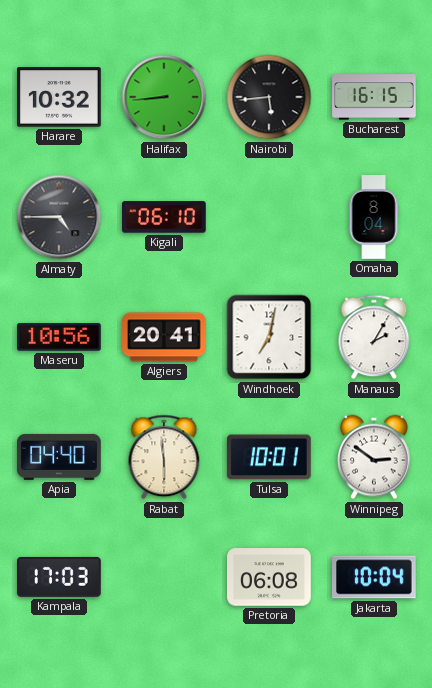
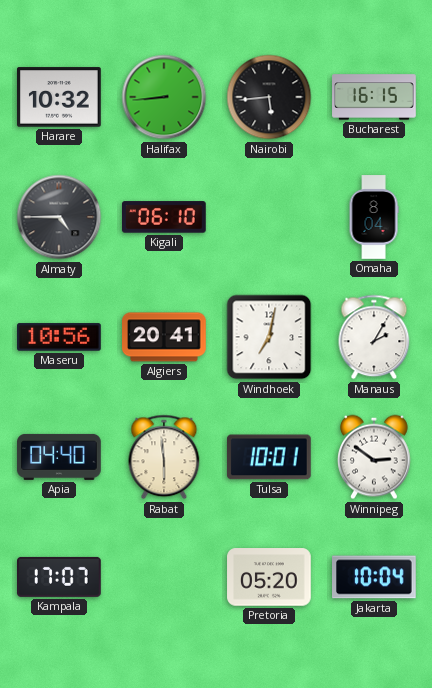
Kampala: 17:03 -> 17:07
Pretoria: 06:08 -> 05:20
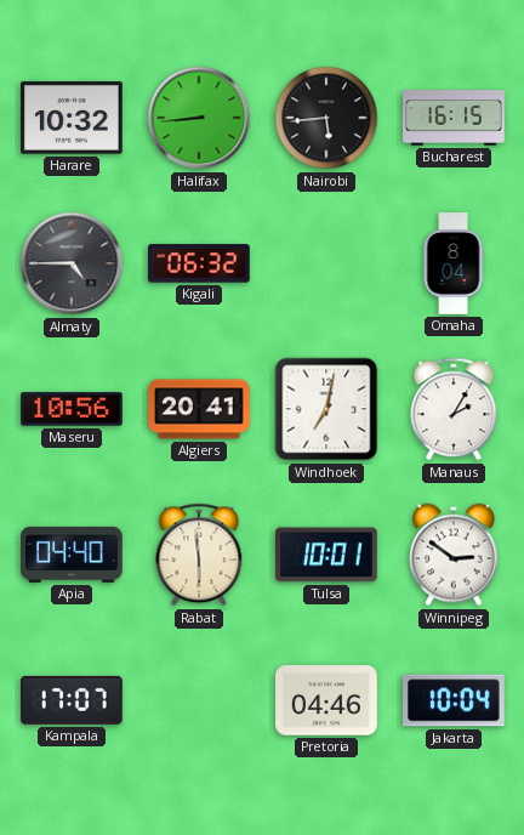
Kigali: 06:10 -> 06:32
Pretoria: 05:20 -> 04:46
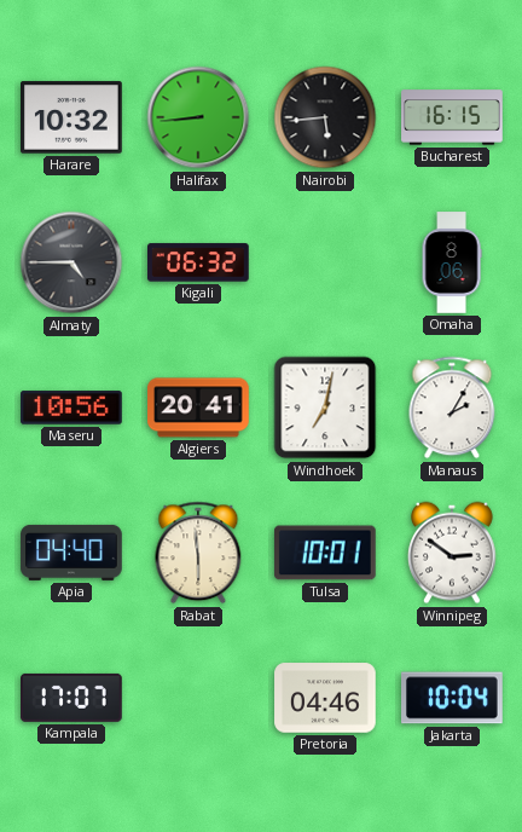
Omaha: 8:04 -> 8:06
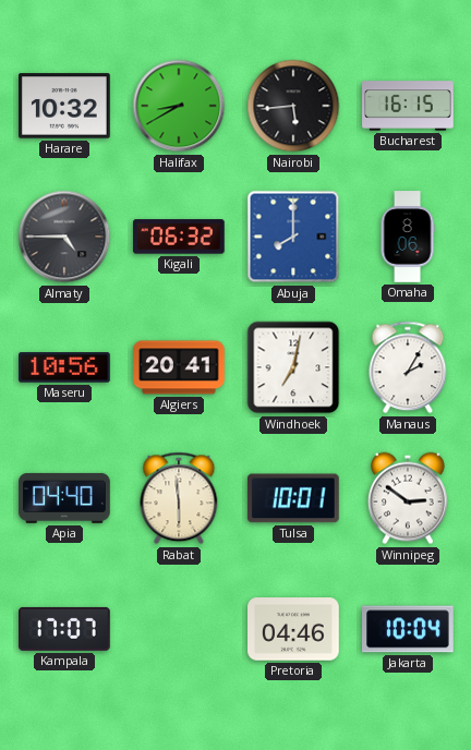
Halifax: 8:44 -> 8:40
Abuja: none -> 8:00
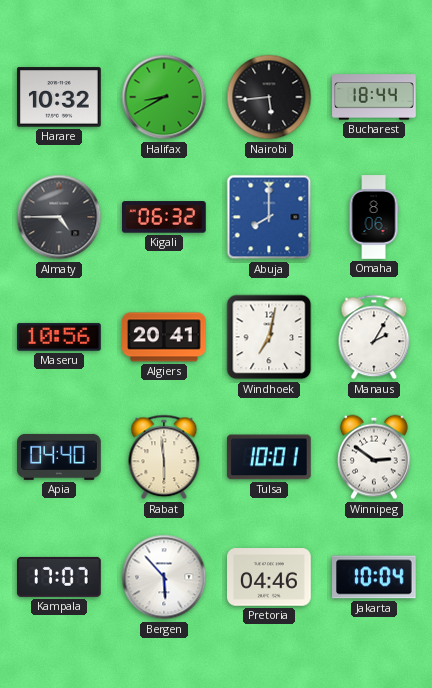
Bucharest: 16:15 -> 18:44
Bergen: none -> 5:53
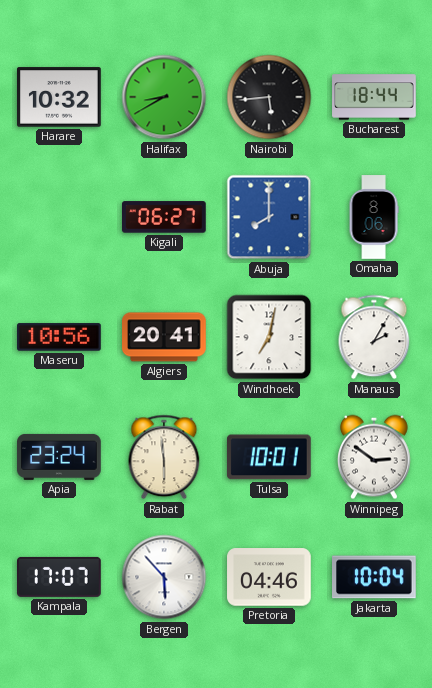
Almaty: 4:45 -> none
Kigali: 06:32 -> 06:27
Apia: 04:40 -> 23:24
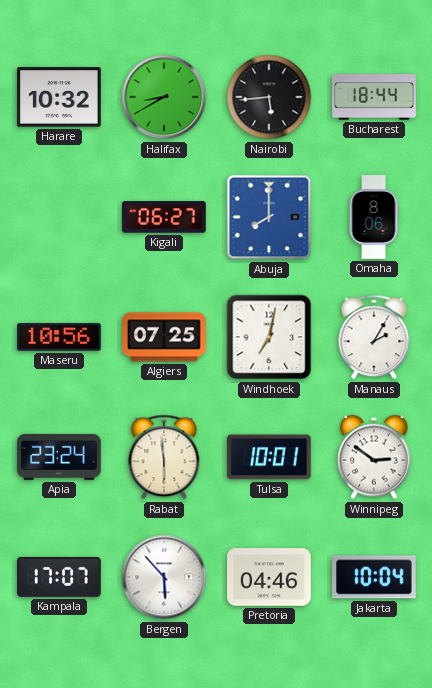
Algiers: 20:41 -> 07:25
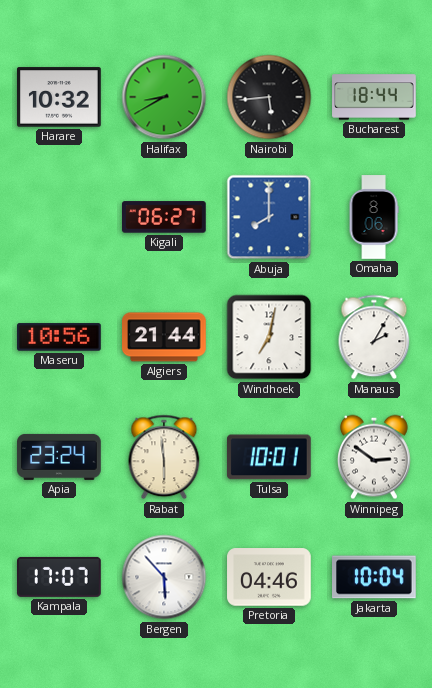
Algiers: 07:25 -> 21:44
